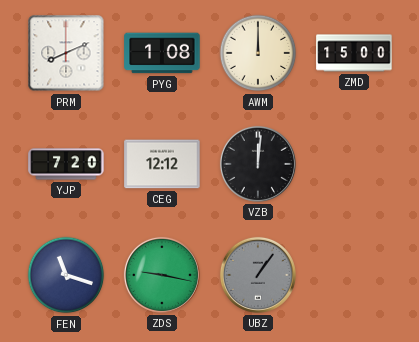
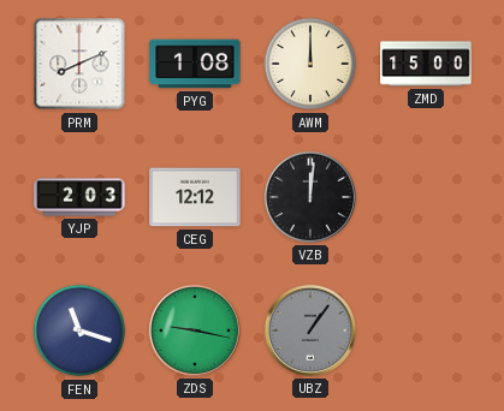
YJP: 7:20 -> 2:03
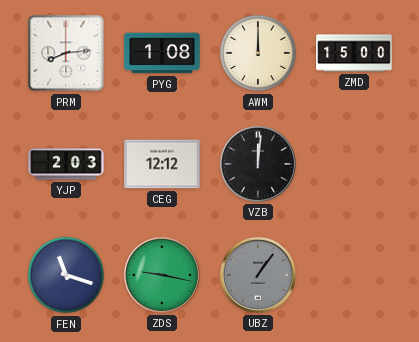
PRM: 8:11 -> 8:14
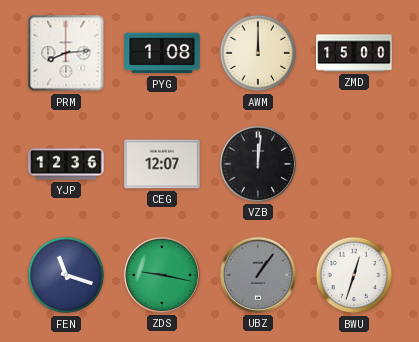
YJP: 2:03 -> 12:36
CEG: 12:12 -> 12:07
BWU: none -> 12:33
